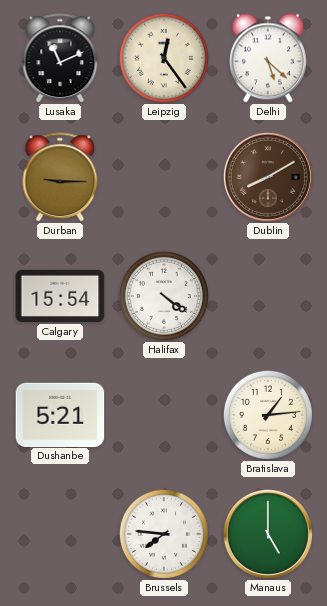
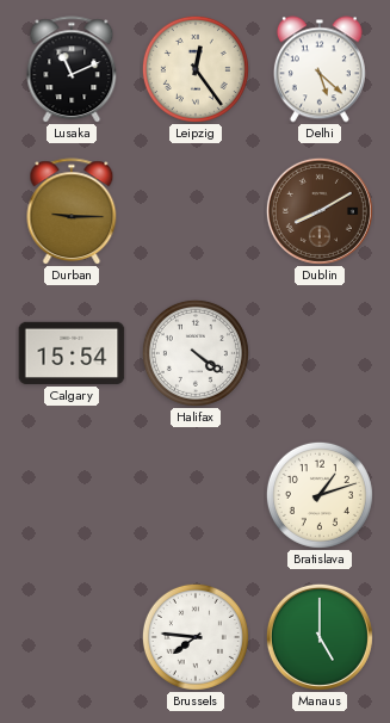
Dushanbe: 5:21 -> none
Bratislava: 1:14 -> 1:12
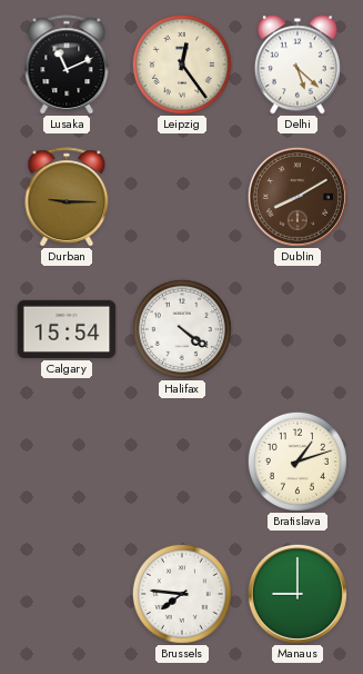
Manaus: 5:00 -> 9:00
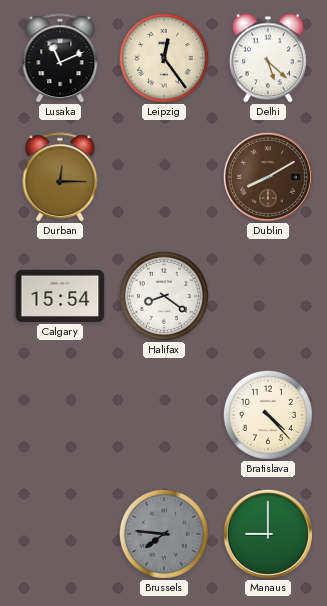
Durban: 9:15 -> 12:15
Halifax: 4:21 -> 8:21
Bratislava: 1:12 -> 4:23
Brussels dial: white -> grey
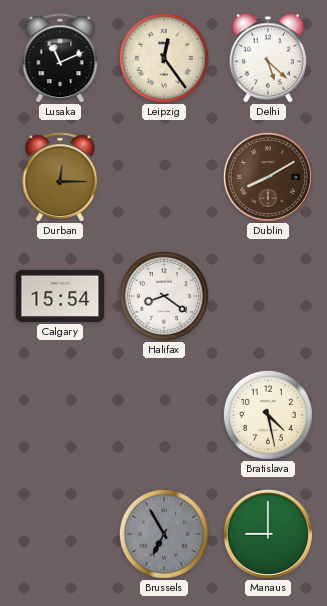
Bratislava: 4:23 -> 4:28
Brussels: 7:46 -> 6:55
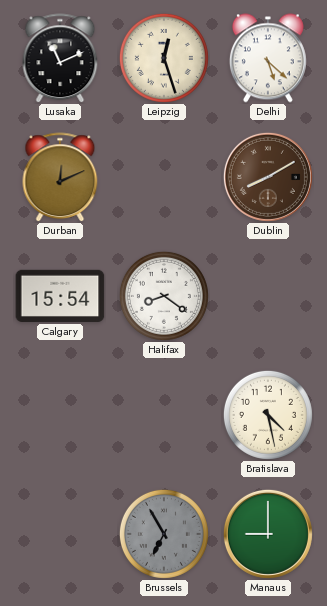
Leipzig: 12:24 -> 12:27
Durban: 12:15 -> 12:11
